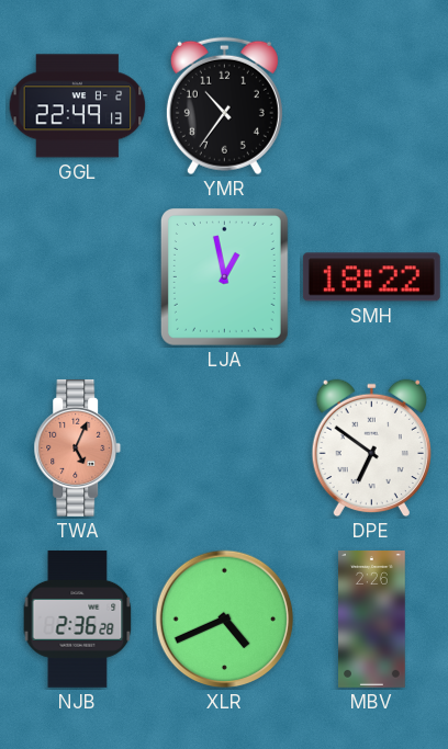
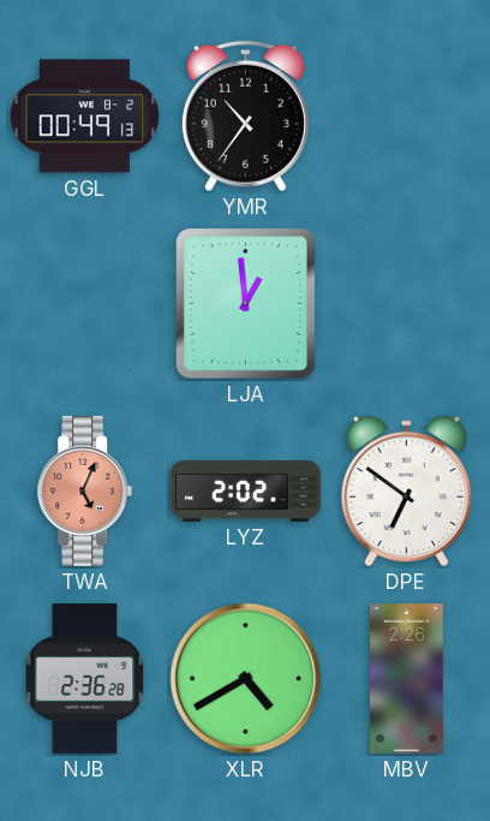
GGL: 22:49 -> 00:49
LJA: 12:58 -> 12:59
SMH: 18:22 -> none
LYZ: none -> 2:02
XLR: 4:41 -> 4:40
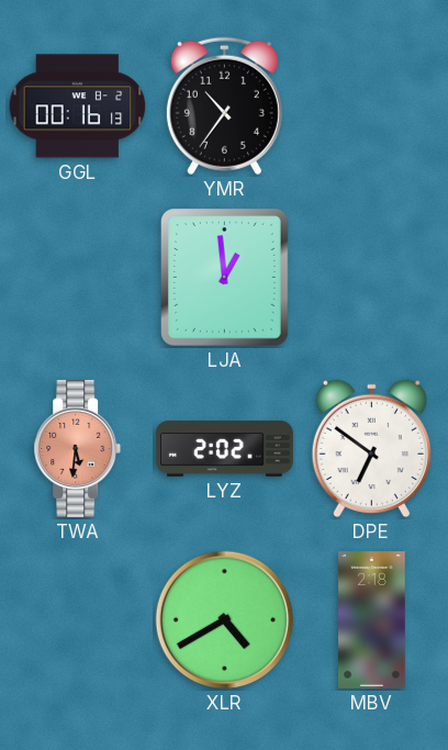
GGL: 00:49 -> 00:16
TWA: 5:04 -> 5:31
NJB: 2:36 -> none
MBV: 2:26 -> 2:18
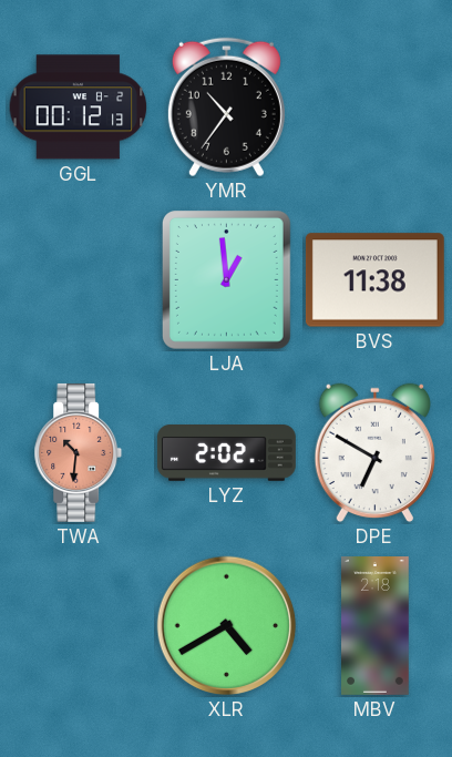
GGL: 00:16 -> 00:12
BVS: none -> 11:38
TWA: 5:31 -> 10:31
DPE: 6:51 -> 6:50
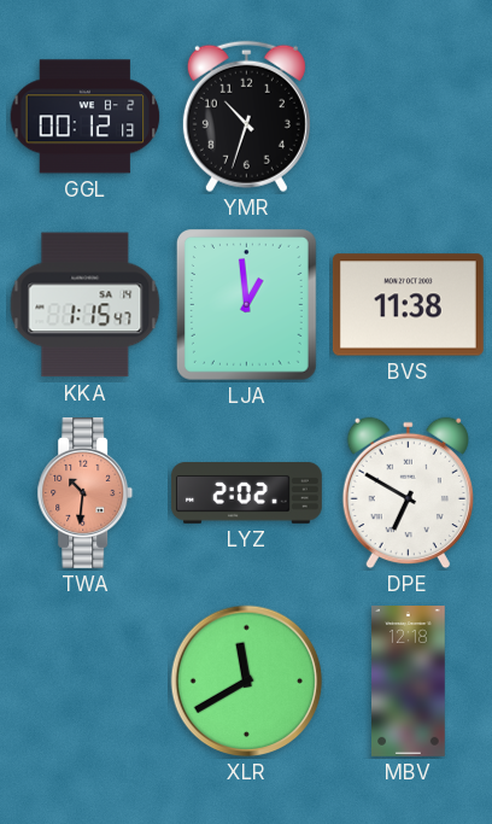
YMR: 10:36 -> 10:33
KKA: none -> 1:15
XLR: 4:40 -> 11:40
MBV: 2:18 -> 12:18
